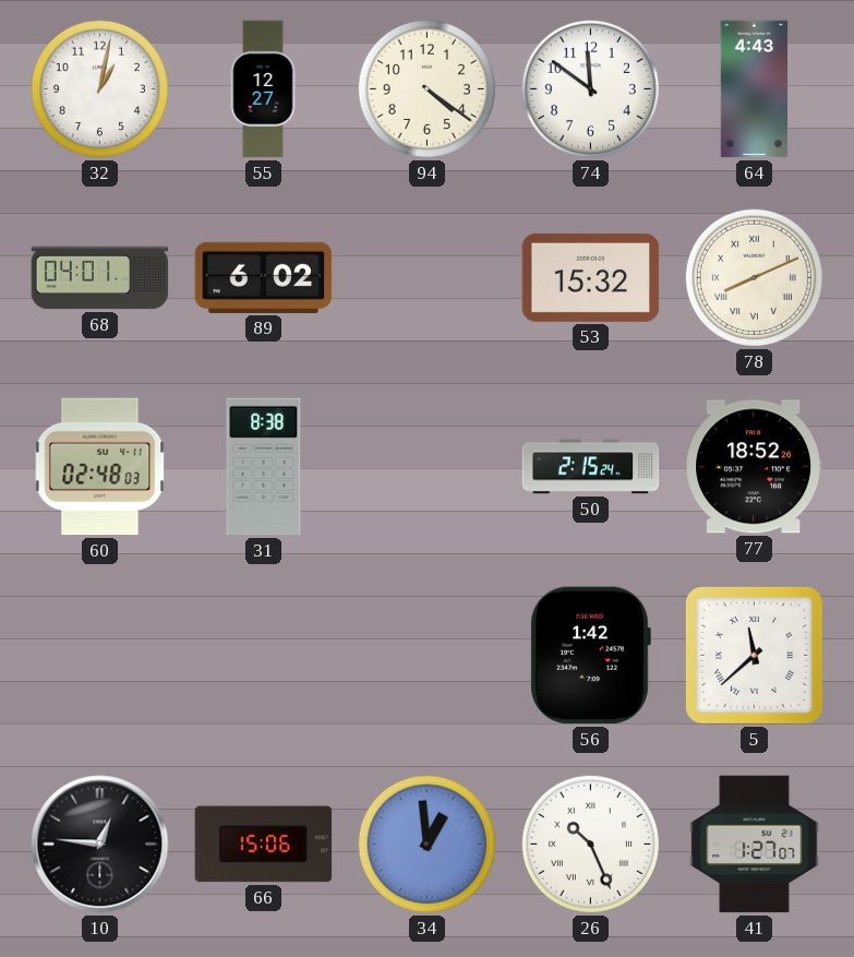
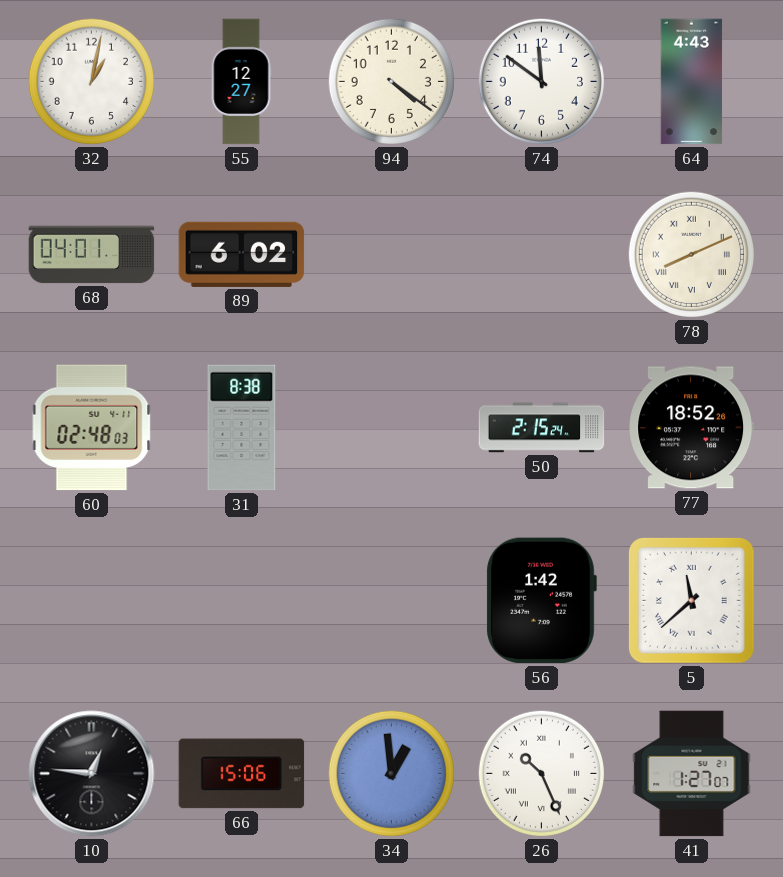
53: 15:32 -> none
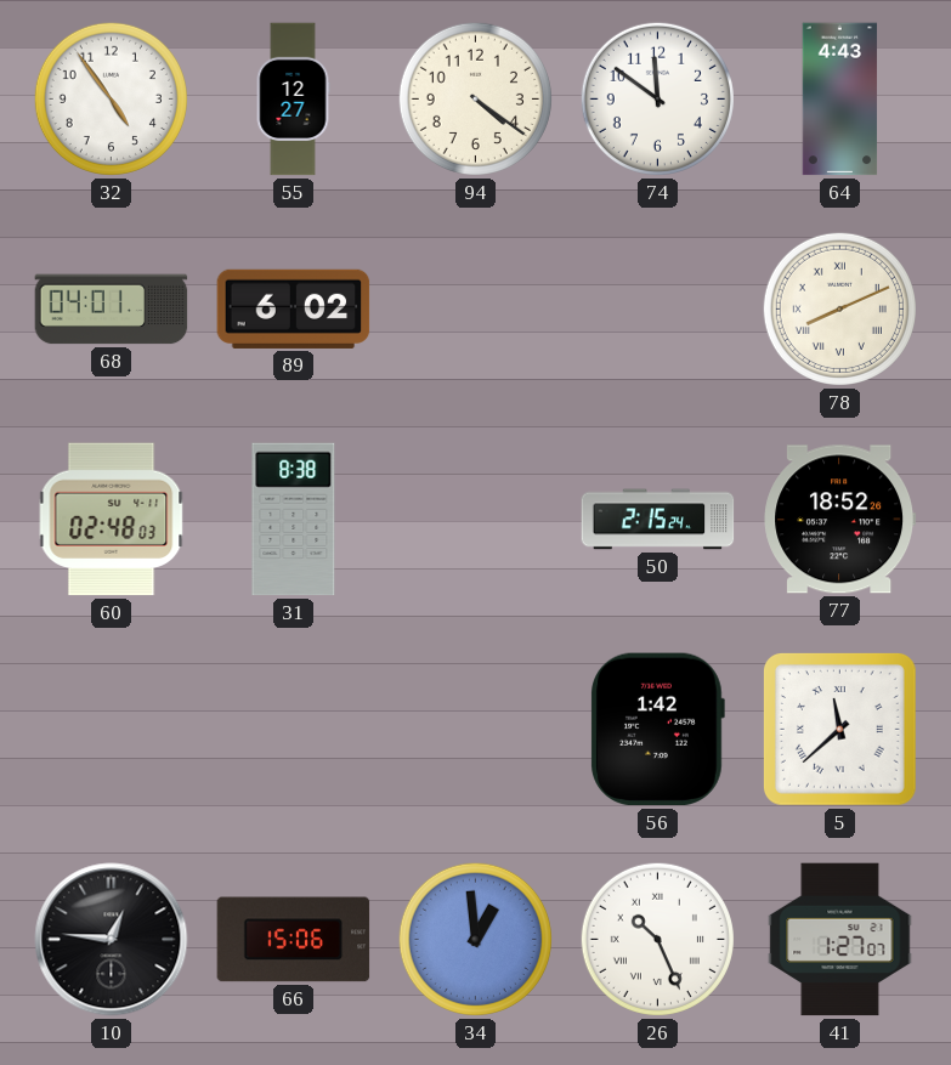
32: 1:02 -> 4:54
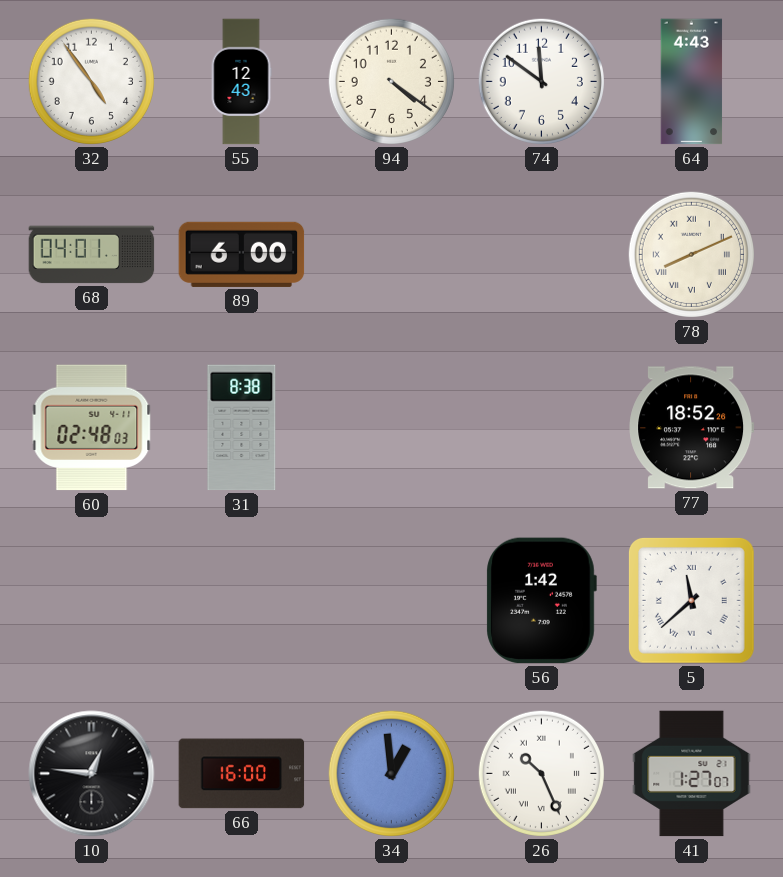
55: 12:27 -> 12:43
89: 6:02 -> 6:00
50: 2:15 -> none
66: 15:06 -> 16:00
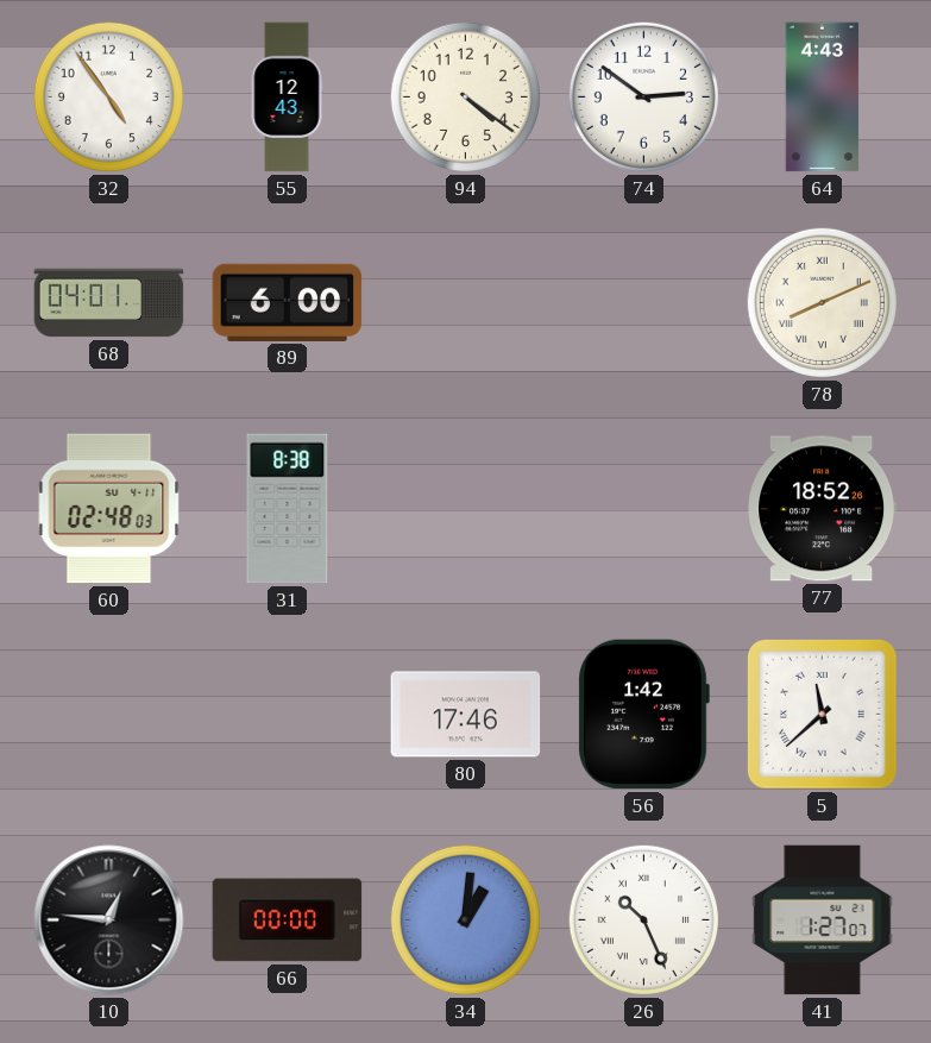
74: 11:51 -> 2:51
80: none -> 17:46
66: 16:00 -> 00:00
34: 12:59 -> 1:01
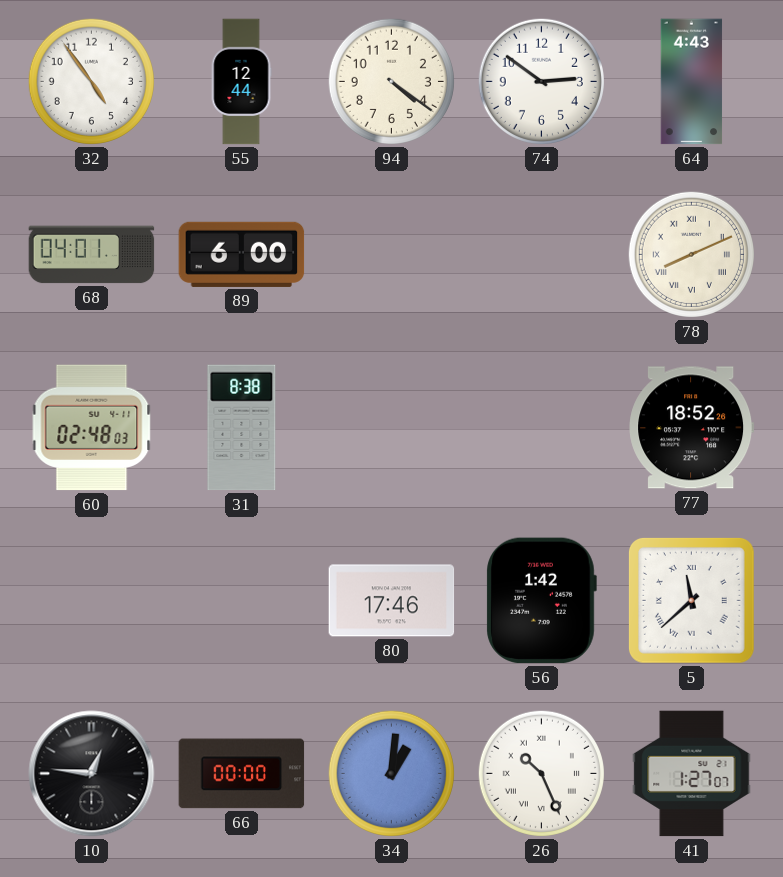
55: 12:43 -> 12:44
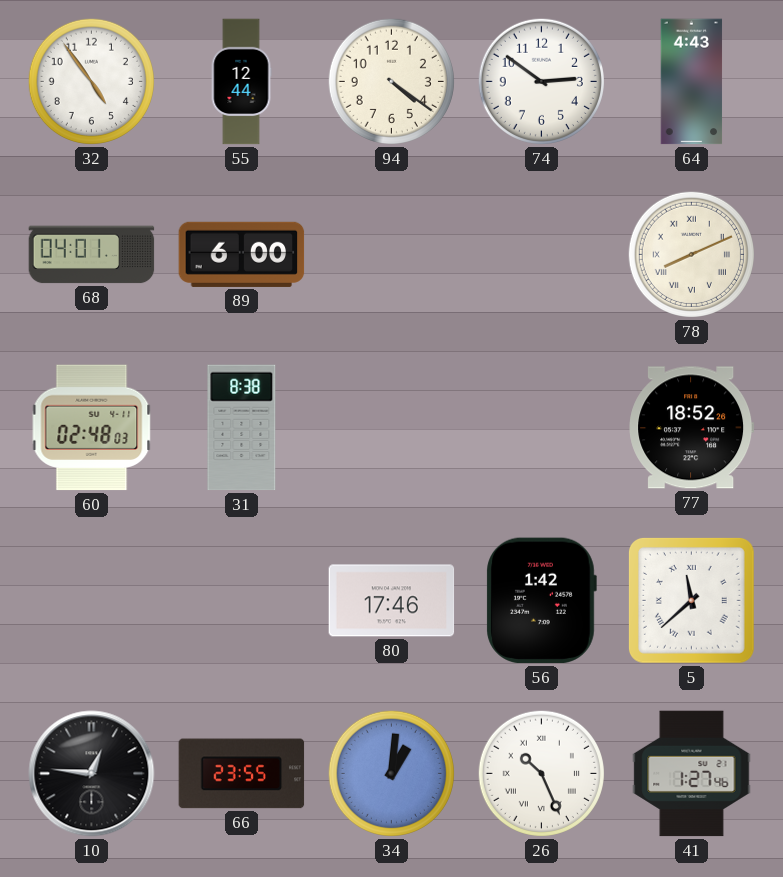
66: 00:00 -> 23:55
41: 1:27:07 -> 1:27:46
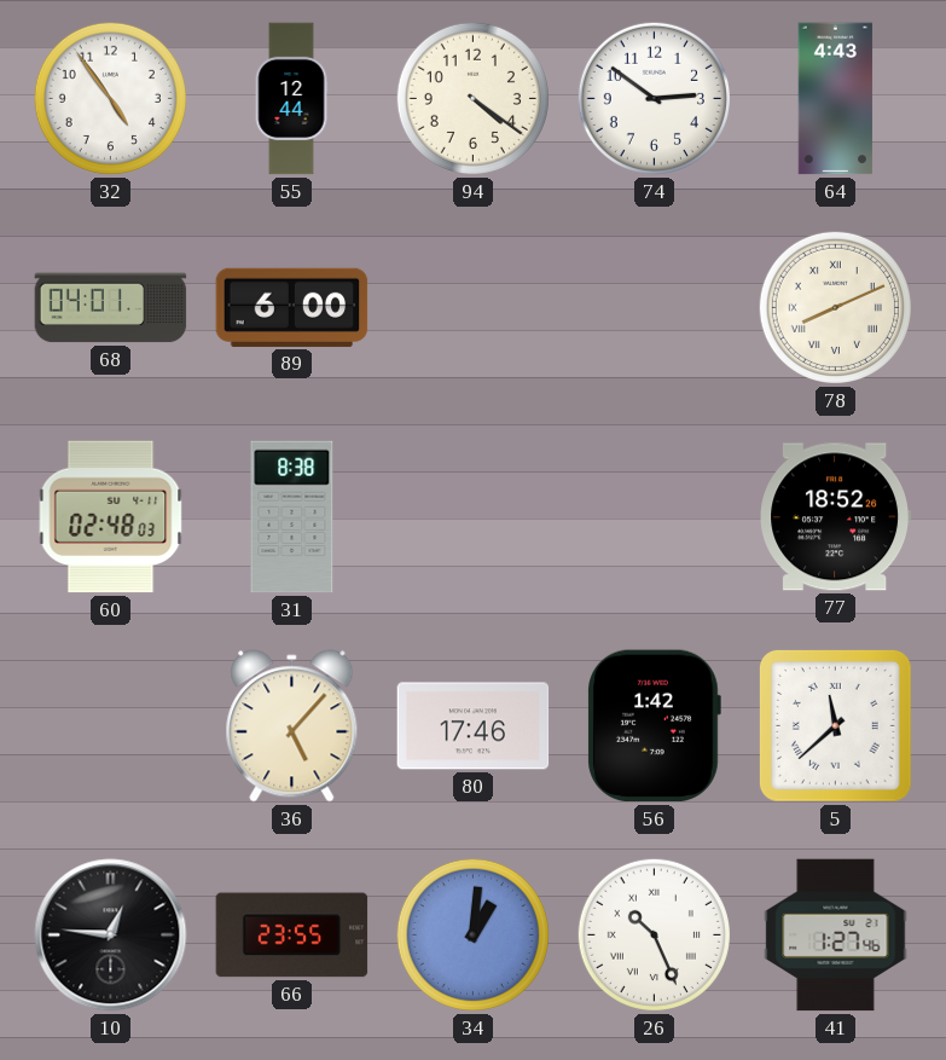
36: none -> 5:07
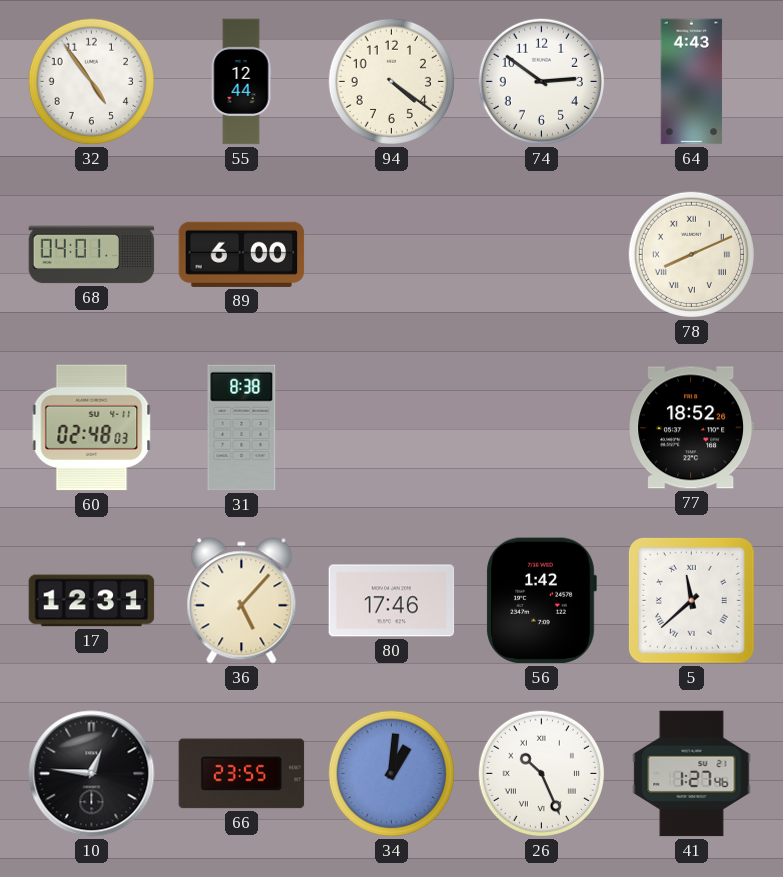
17: none -> 12:31
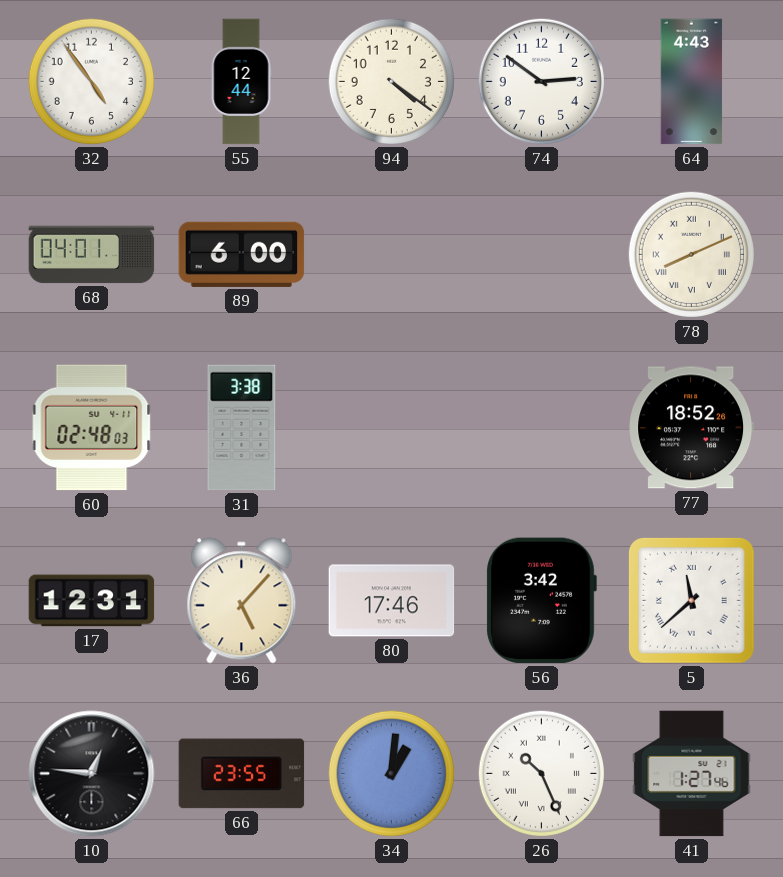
31: 8:38 -> 3:38
56: 1:42 -> 3:42
